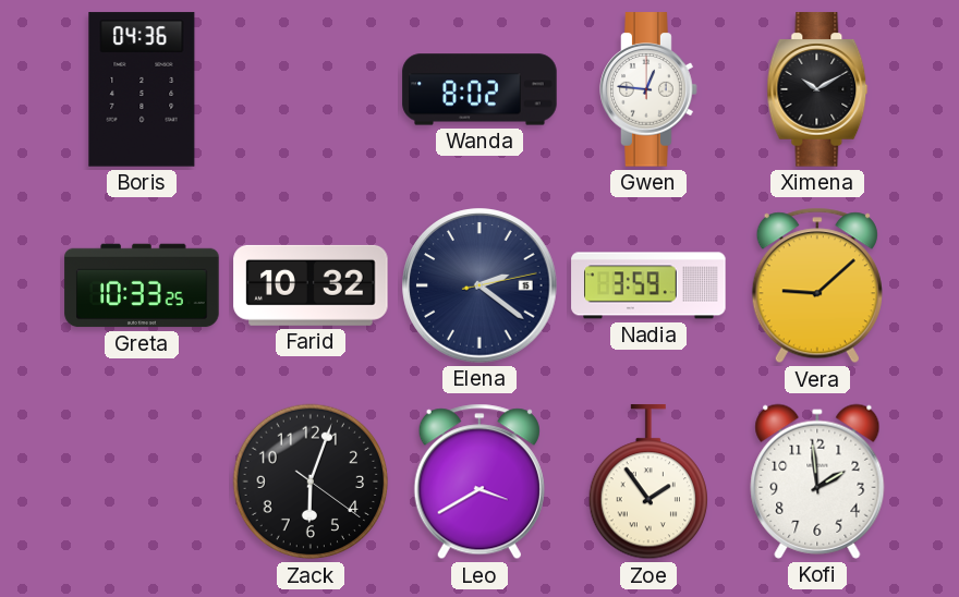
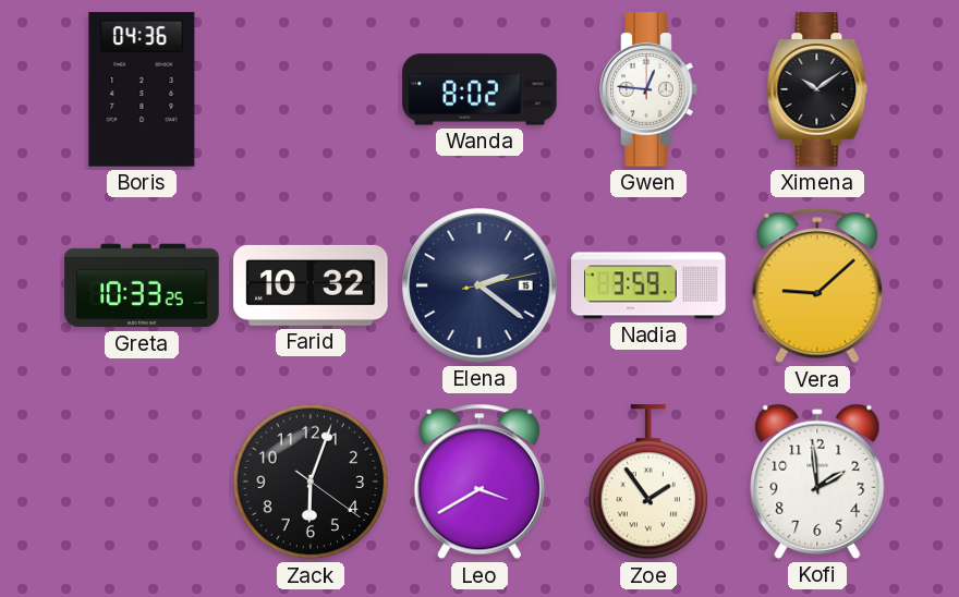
Ximena: 10:10 -> 10:09
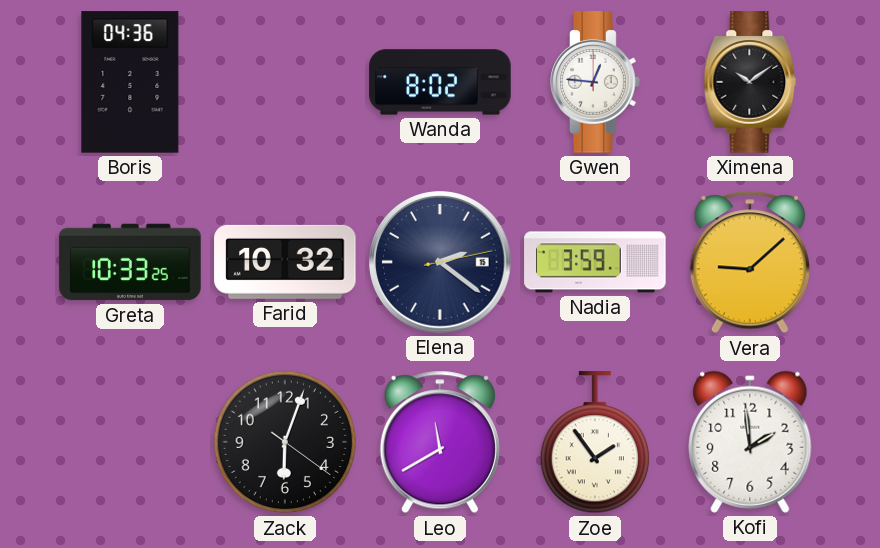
Leo: 3:40 -> 11:40
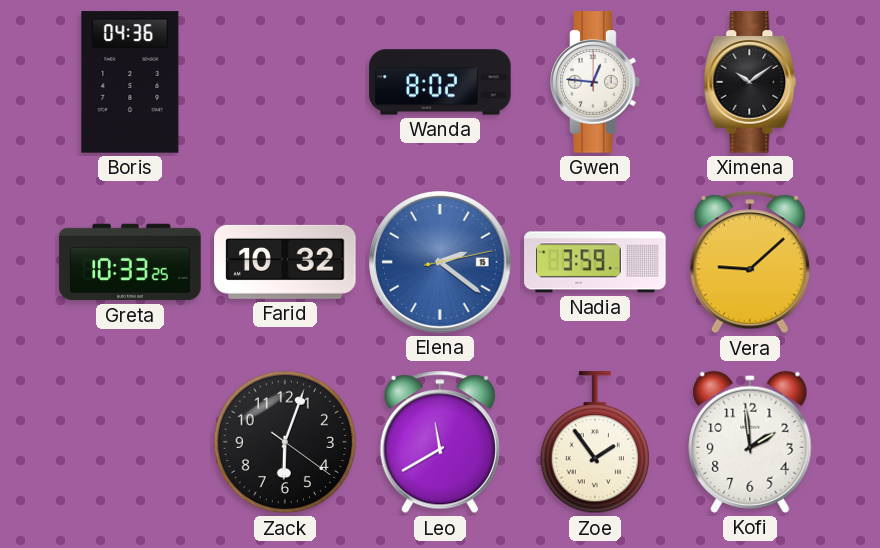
Elena dial: navy -> blue
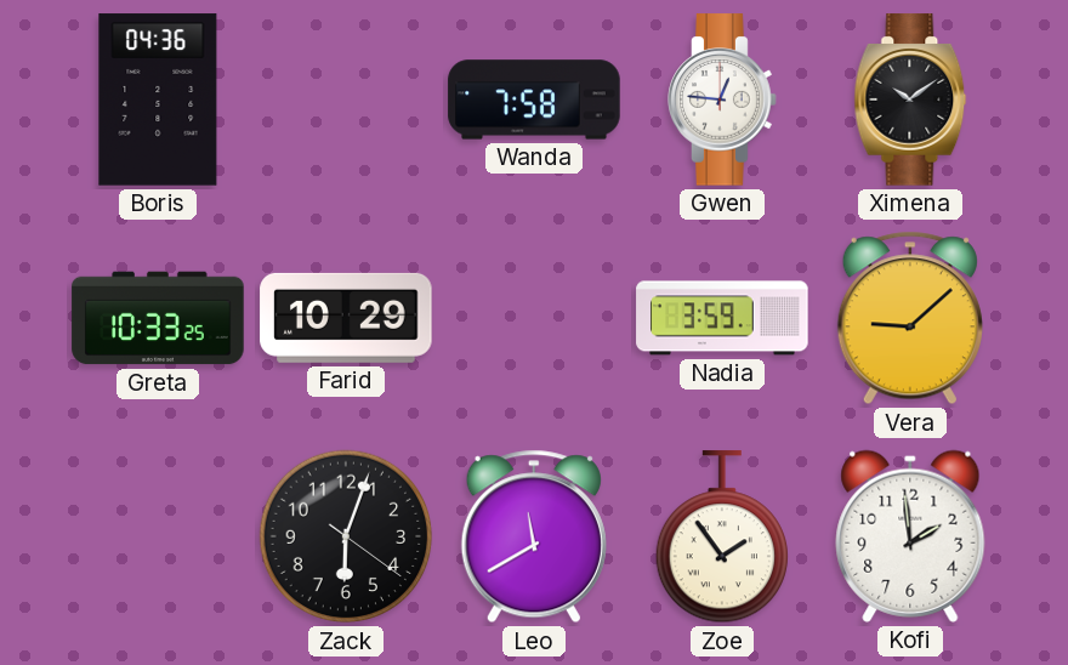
Wanda: 8:02 -> 7:58
Farid: 10:32 -> 10:29
Elena: 2:21 -> none
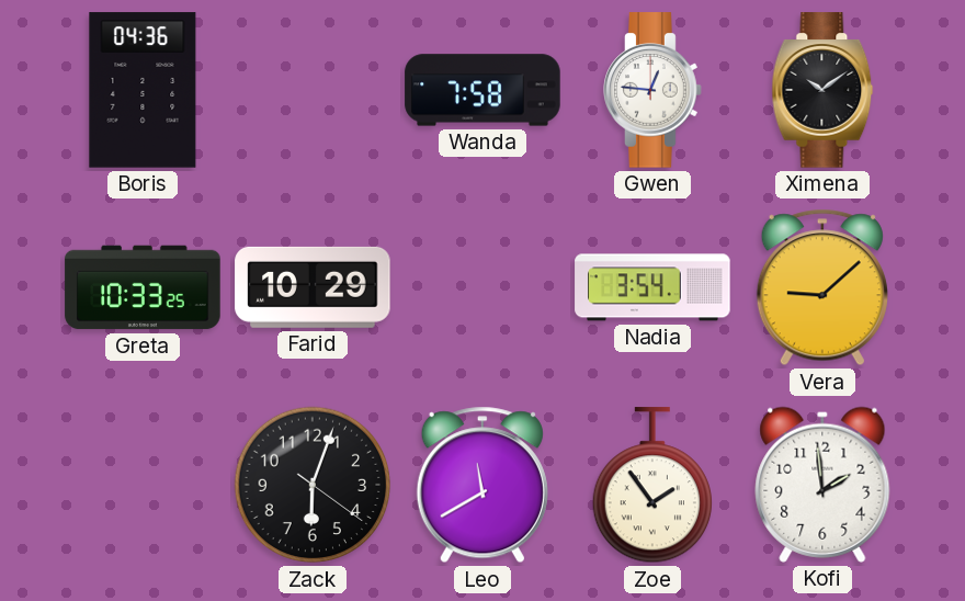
Nadia: 3:59 -> 3:54
